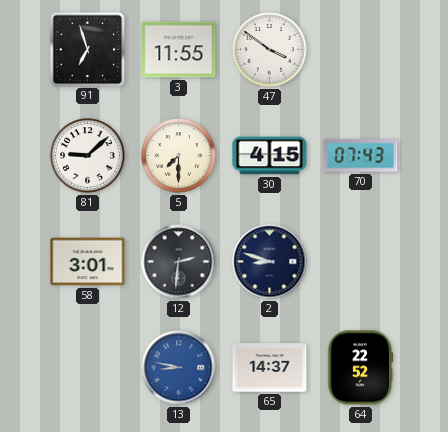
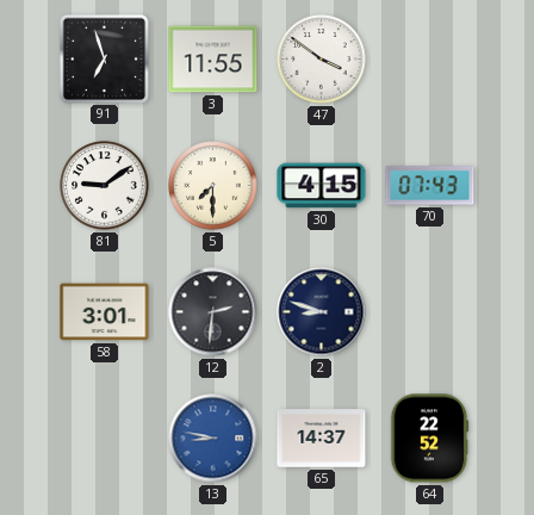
81: 9:08 -> 9:09
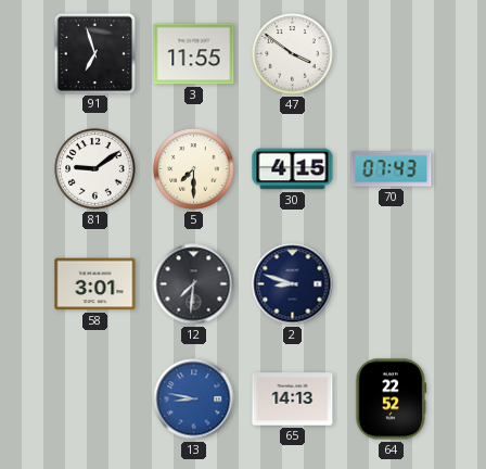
12: 2:31 -> 7:31
65: 14:37 -> 14:13
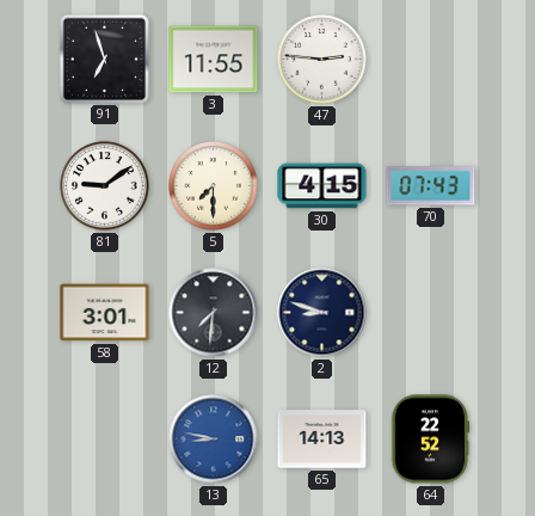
47: 3:51 -> 2:46
